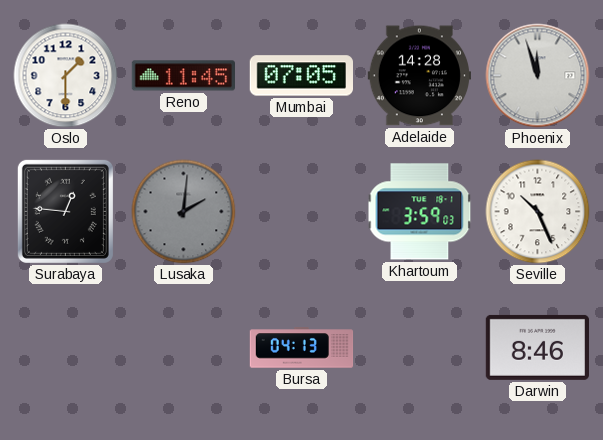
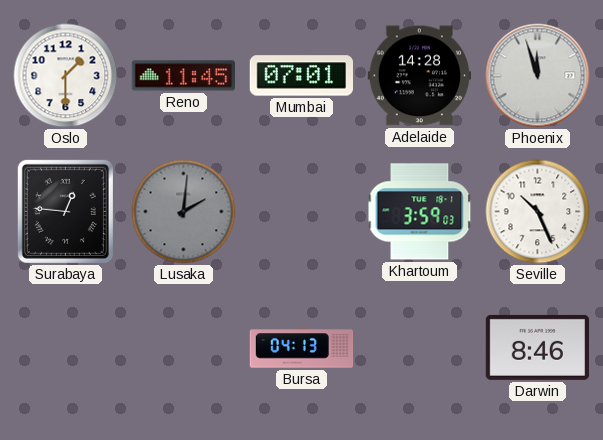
Mumbai: 07:05 -> 07:01
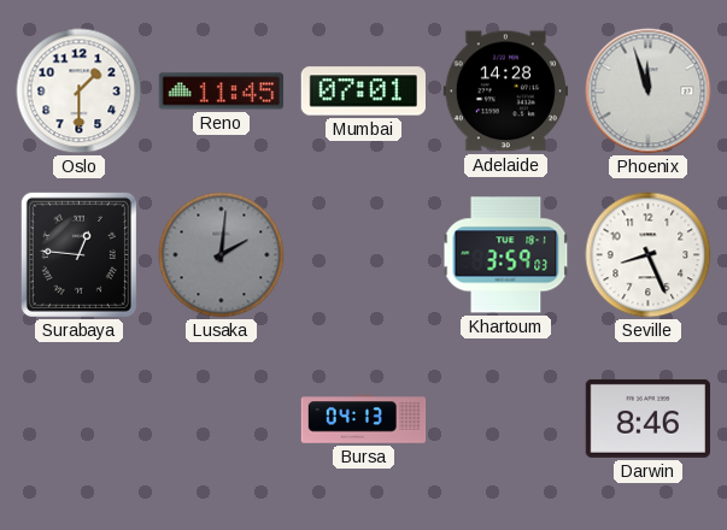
Seville: 10:26 -> 8:26
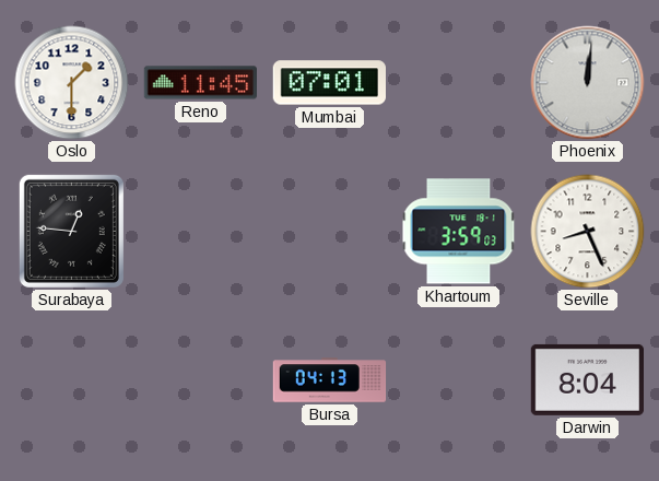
Adelaide: 14:28 -> none
Phoenix: 11:57 -> 12:01
Lusaka: 2:01 -> none
Darwin: 8:46 -> 8:04
